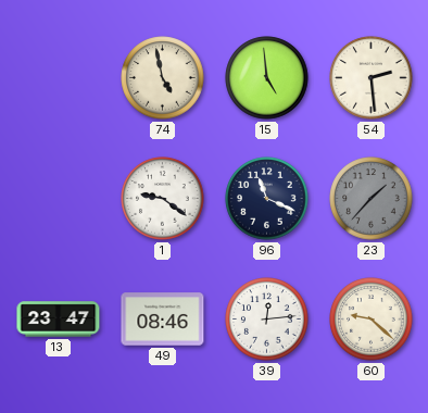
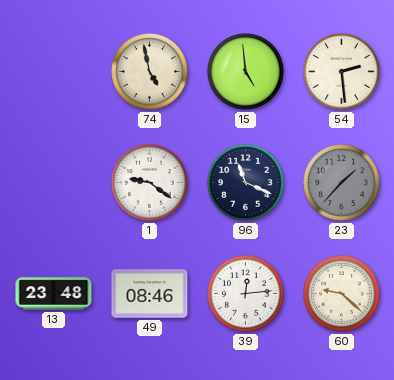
13: 23:47 -> 23:48
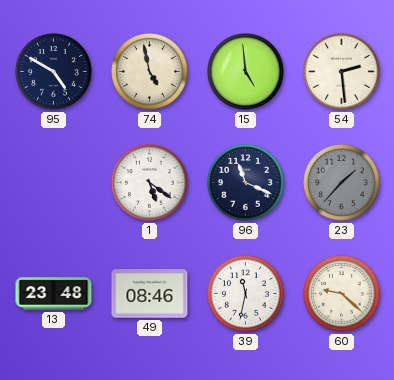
95: none -> 4:50
1: 9:21 -> 5:21
39: 12:14 -> 11:32
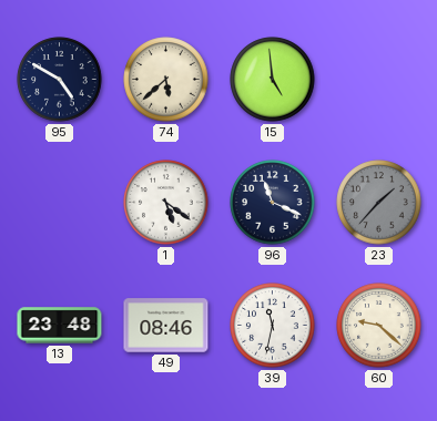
74: 4:58 -> 5:38
54: 2:29 -> none
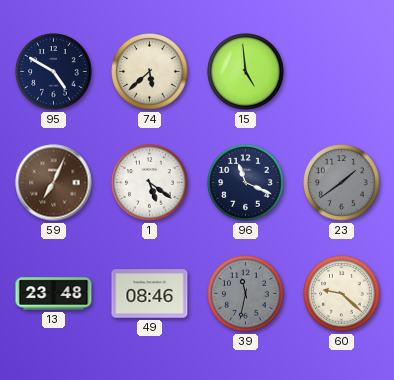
59: none -> 7:04
23: 1:37 -> 1:39
39 dial: white -> grey
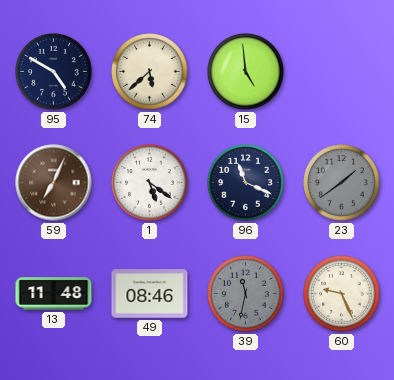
13: 23:48 -> 11:48
60: 9:22 -> 9:26
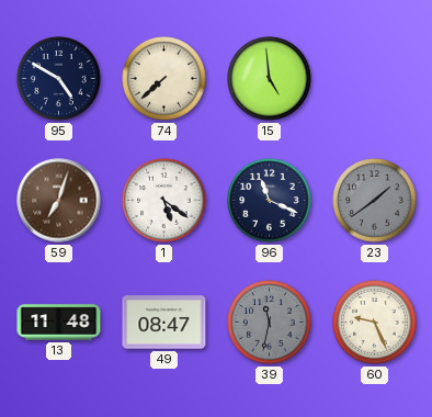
74: 5:38 -> 7:38
59: 7:04 -> 7:03
49: 08:46 -> 08:47
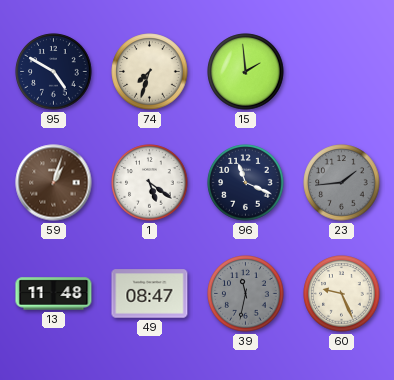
74: 7:38 -> 7:33
15: 4:59 -> 1:59
59: 7:03 -> 1:03
23: 1:39 -> 1:44
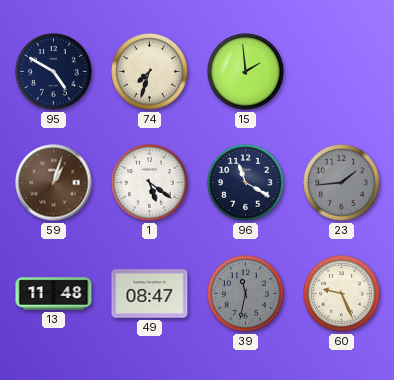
96: 11:19 -> 11:20
